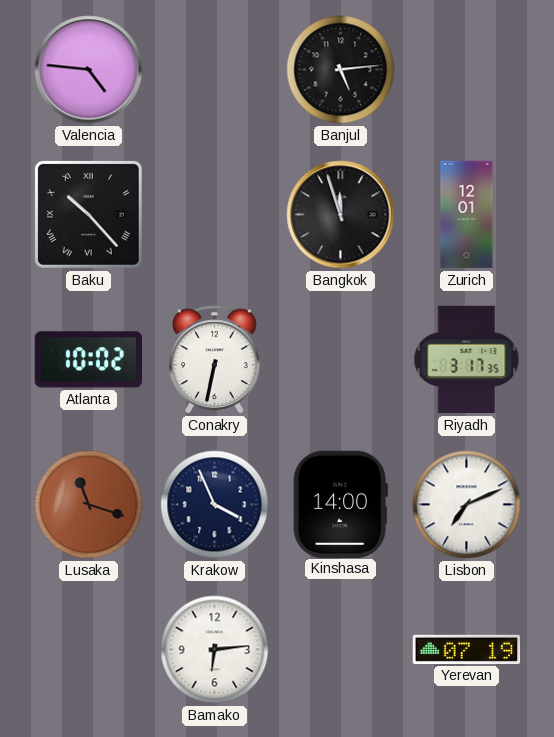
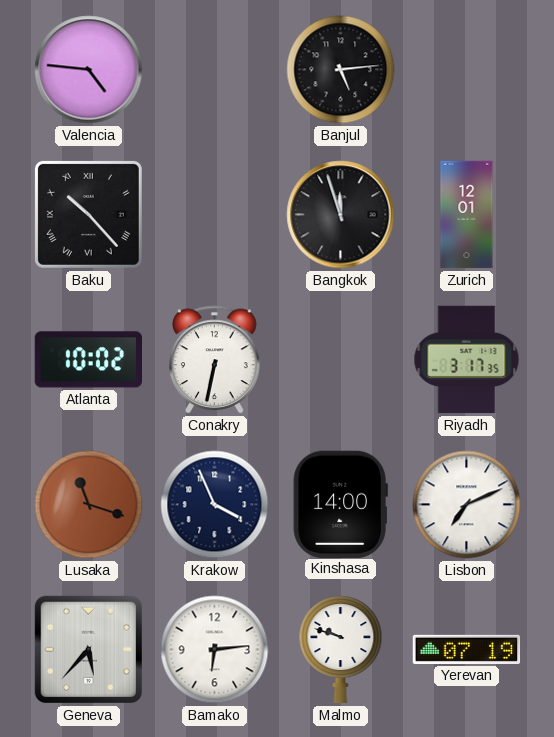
Geneva: none -> 5:37
Malmo: none -> 9:48
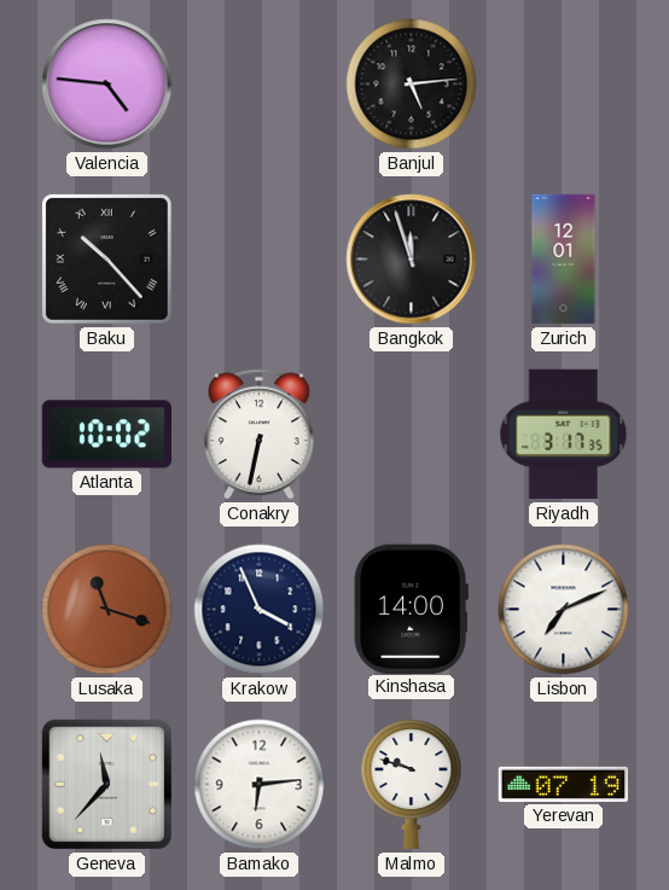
Geneva: 5:37 -> 11:37
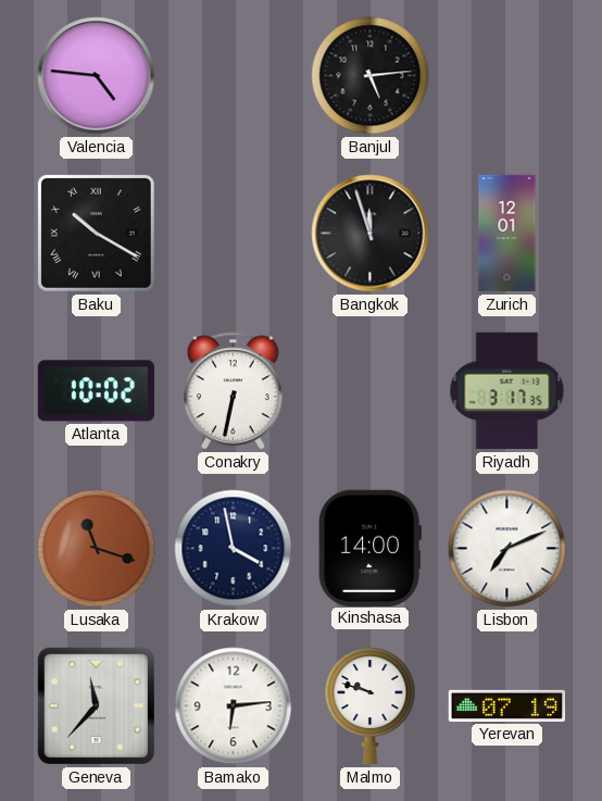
Baku: 10:23 -> 10:20
Krakow: 3:56 -> 3:58
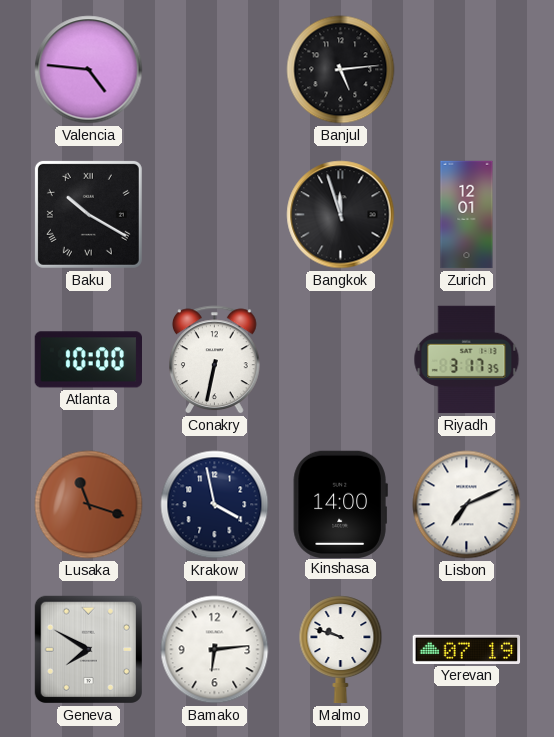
Atlanta: 10:02 -> 10:00
Geneva: 11:37 -> 7:50
